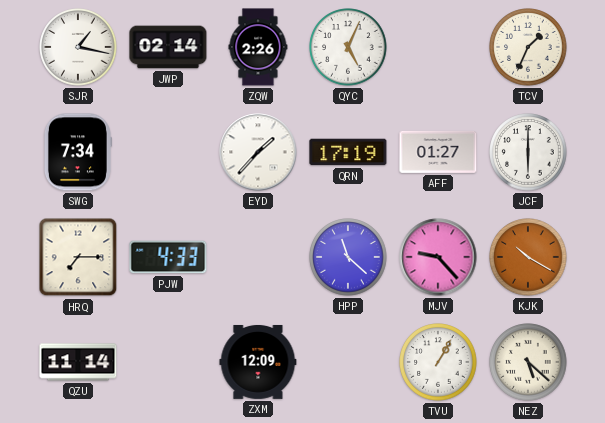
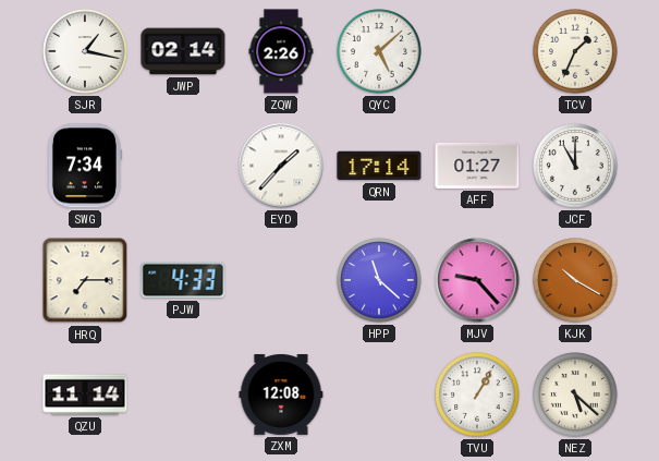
QYC: 5:04 -> 5:08
QRN: 17:19 -> 17:14
JCF: 6:00 -> 11:00
ZXM: 12:09 -> 12:08
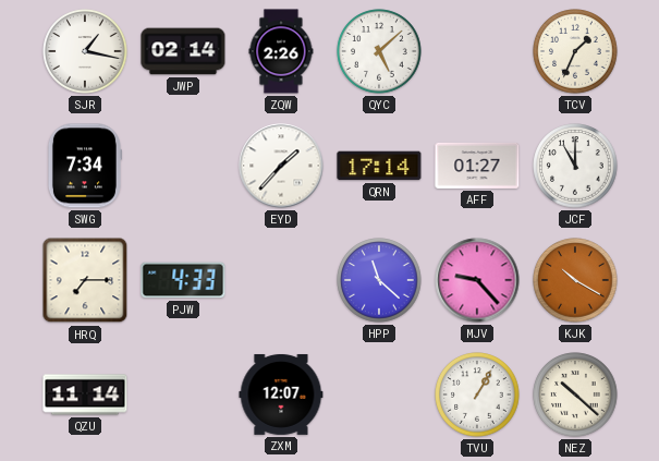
ZXM: 12:08 -> 12:07
NEZ: 5:22 -> 10:22
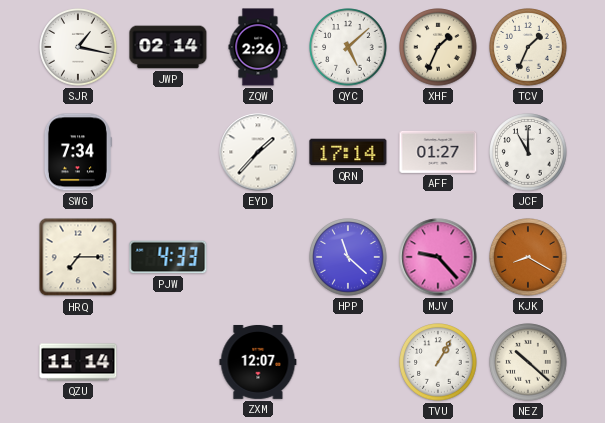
XHF: none -> 1:34
KJK: 10:20 -> 8:20
